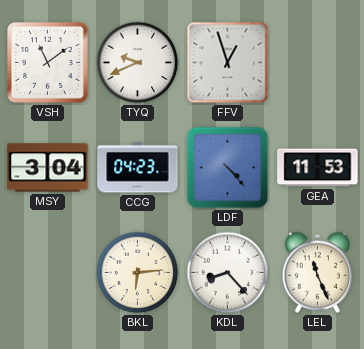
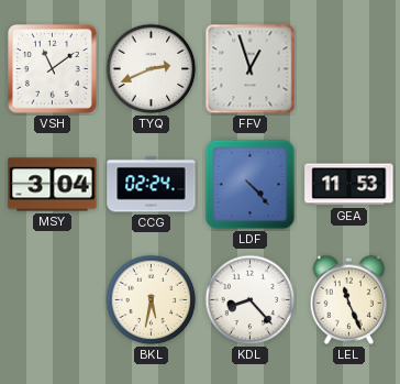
TYQ: 9:41 -> 2:41
CCG: 04:23 -> 02:24
BKL: 6:14 -> 5:32
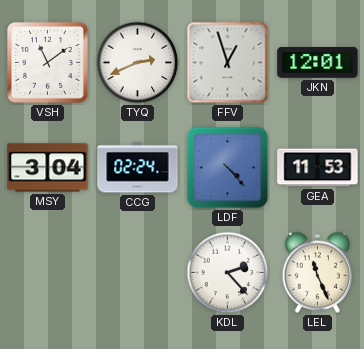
JKN: none -> 12:01
BKL: 5:32 -> none
KDL: 8:23 -> 2:23
